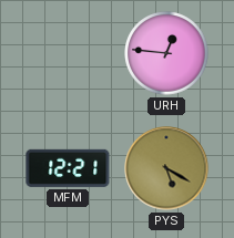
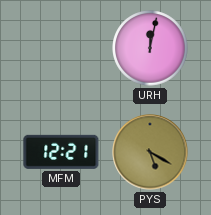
URH: 12:46 -> 12:02
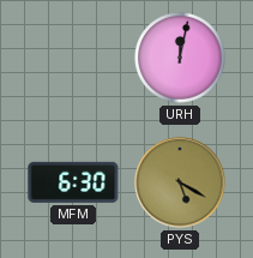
MFM: 12:21 -> 6:30
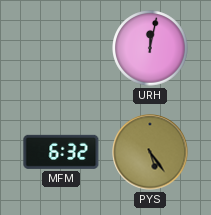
MFM: 6:30 -> 6:32
PYS: 5:20 -> 5:24
